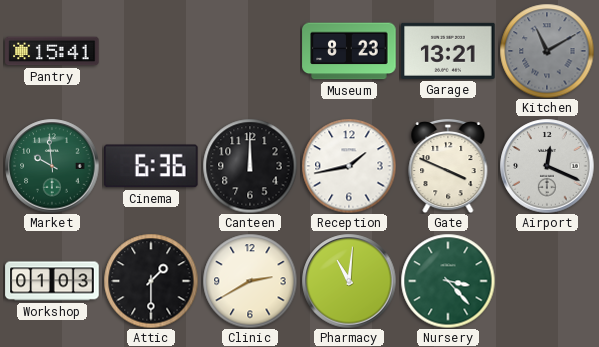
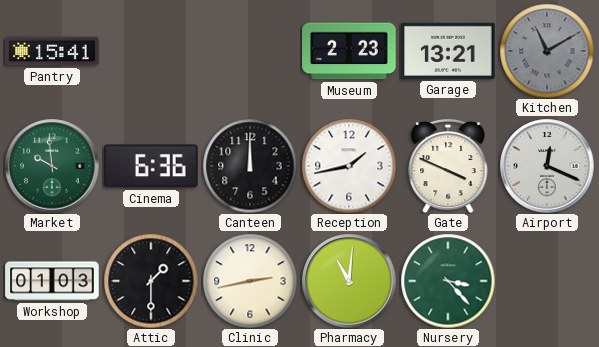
Museum: 8:23 -> 2:23
Clinic: 2:40 -> 2:43
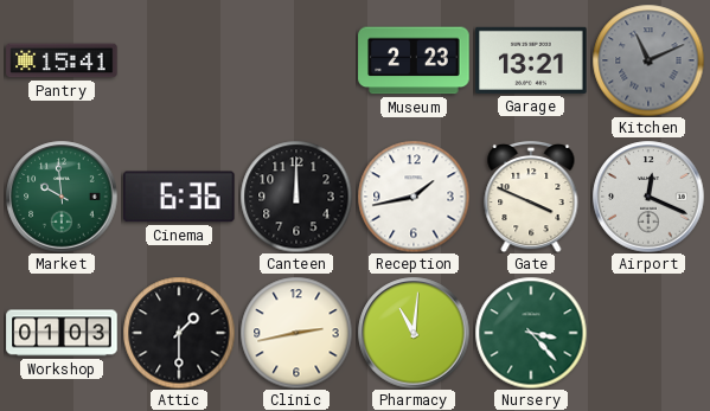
Kitchen: 11:10 -> 11:11
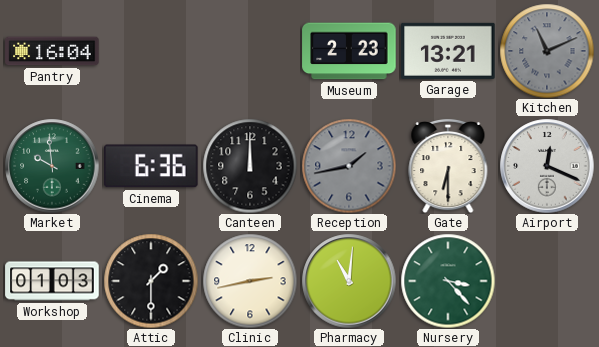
Pantry: 15:41 -> 16:04
Reception dial: white -> grey
Gate: 3:49 -> 6:30
